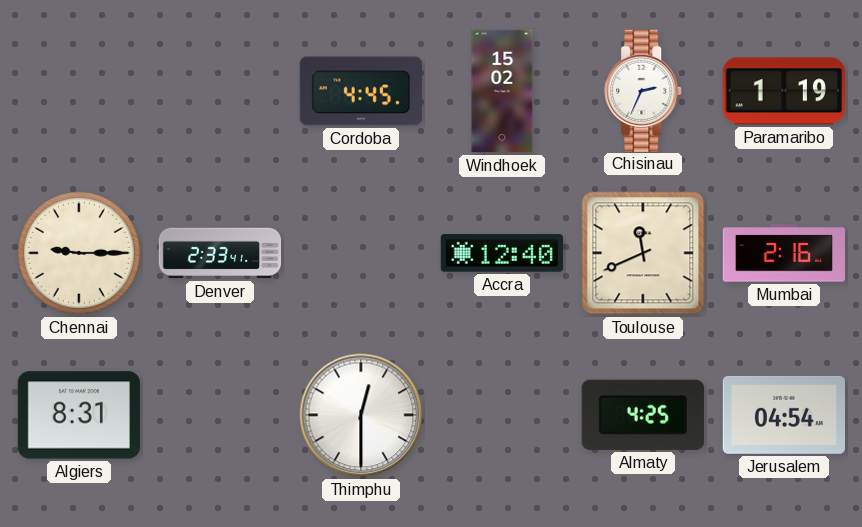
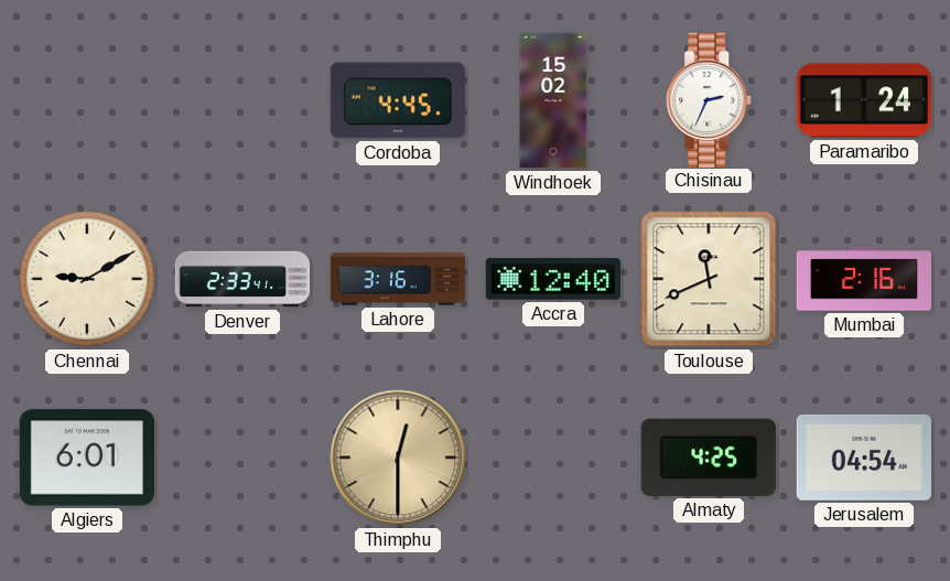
Paramaribo: 1:19 -> 1:24
Chennai: 9:15 -> 9:10
Lahore: none -> 3:16
Algiers: 8:31 -> 6:01
Thimphu dial: white -> champagne
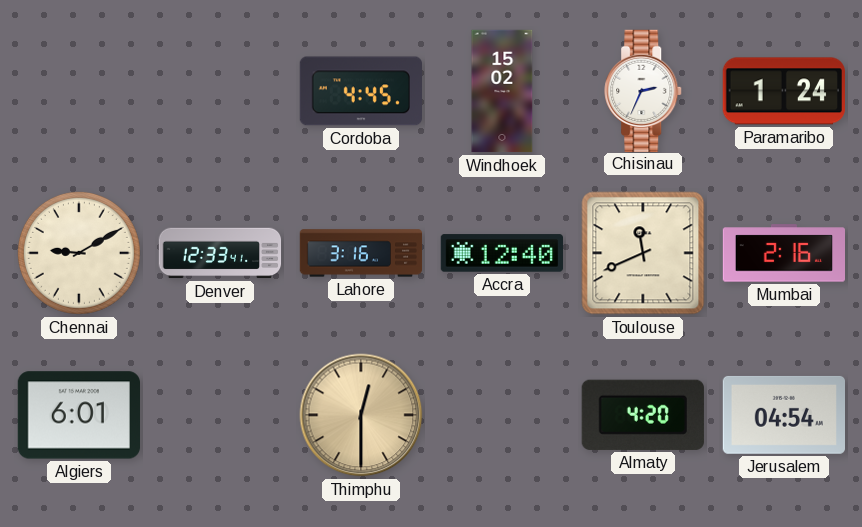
Denver: 2:33 -> 12:33
Almaty: 4:25 -> 4:20
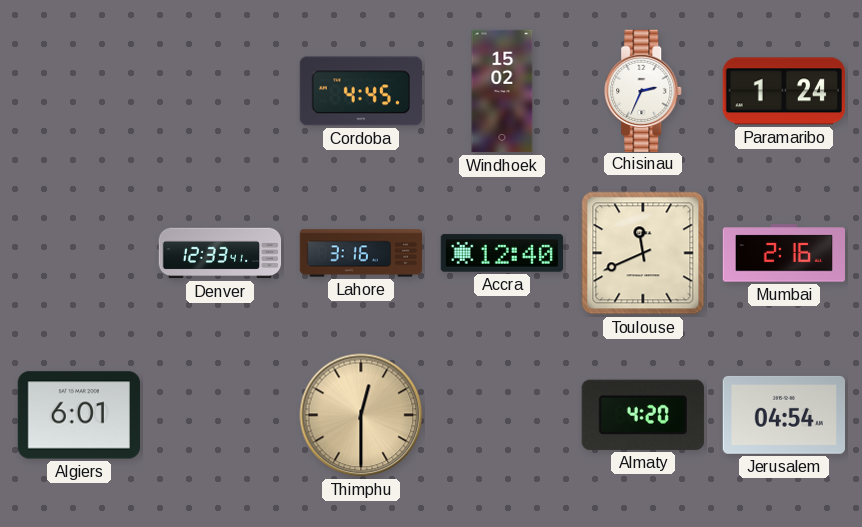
Chennai: 9:10 -> none
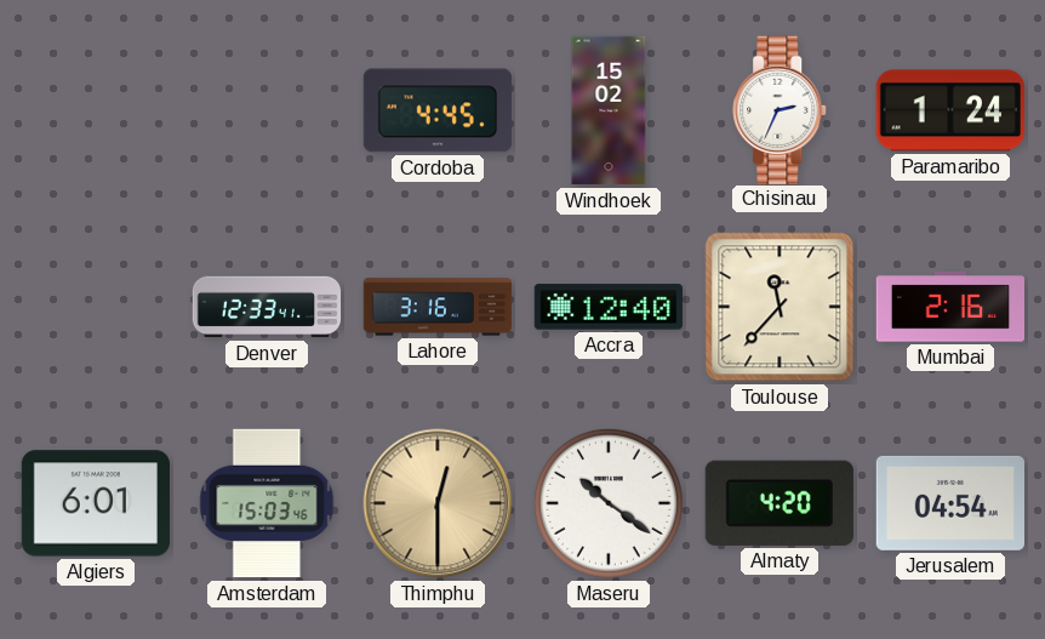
Toulouse: 11:41 -> 11:37
Amsterdam: none -> 15:03
Maseru: none -> 10:21
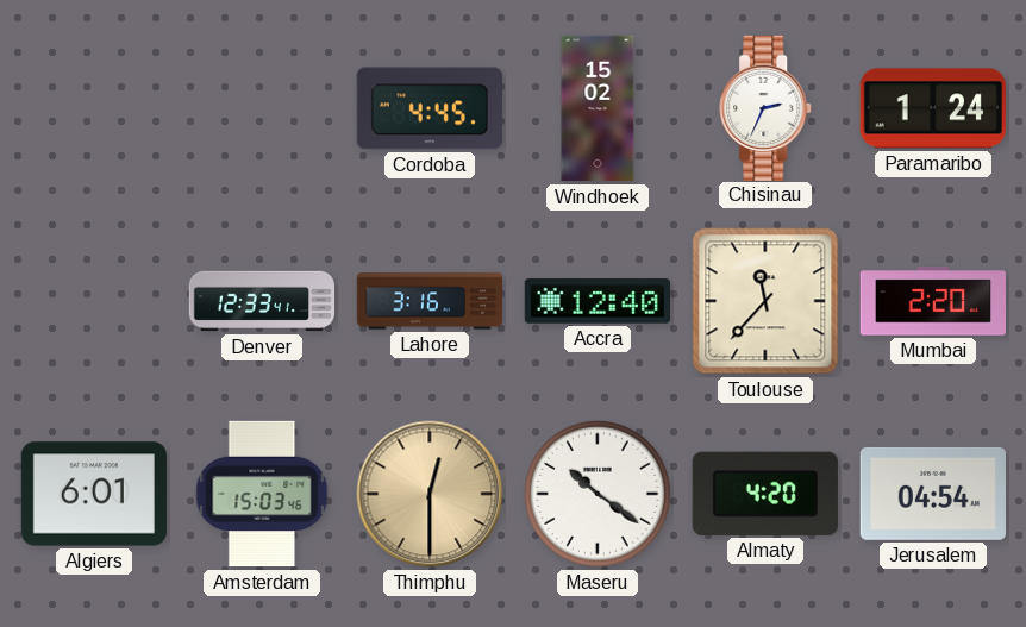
Mumbai: 2:16 -> 2:20
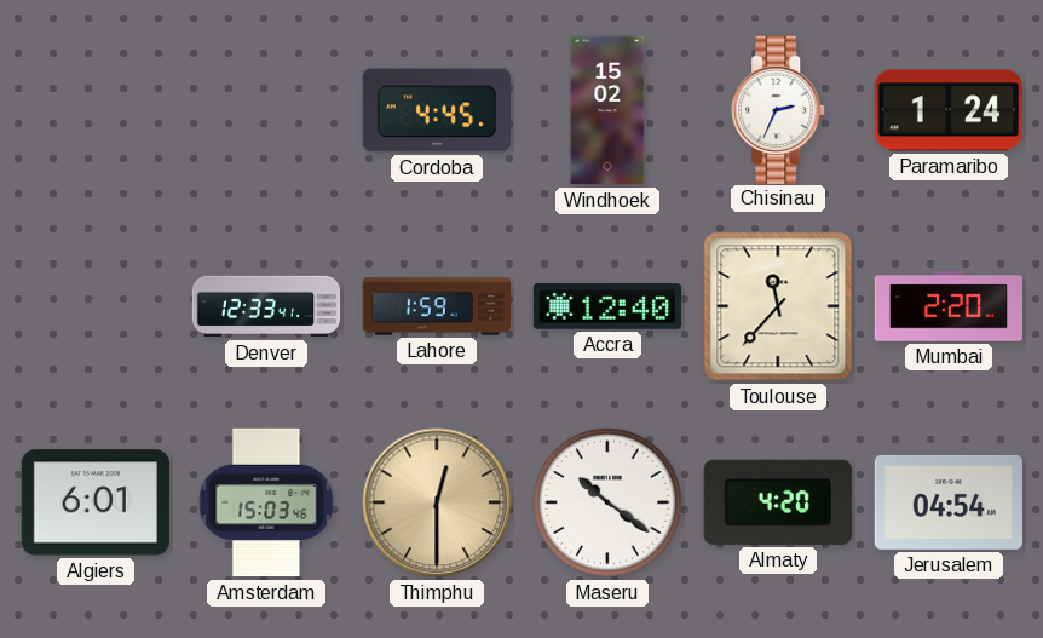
Lahore: 3:16 -> 1:59
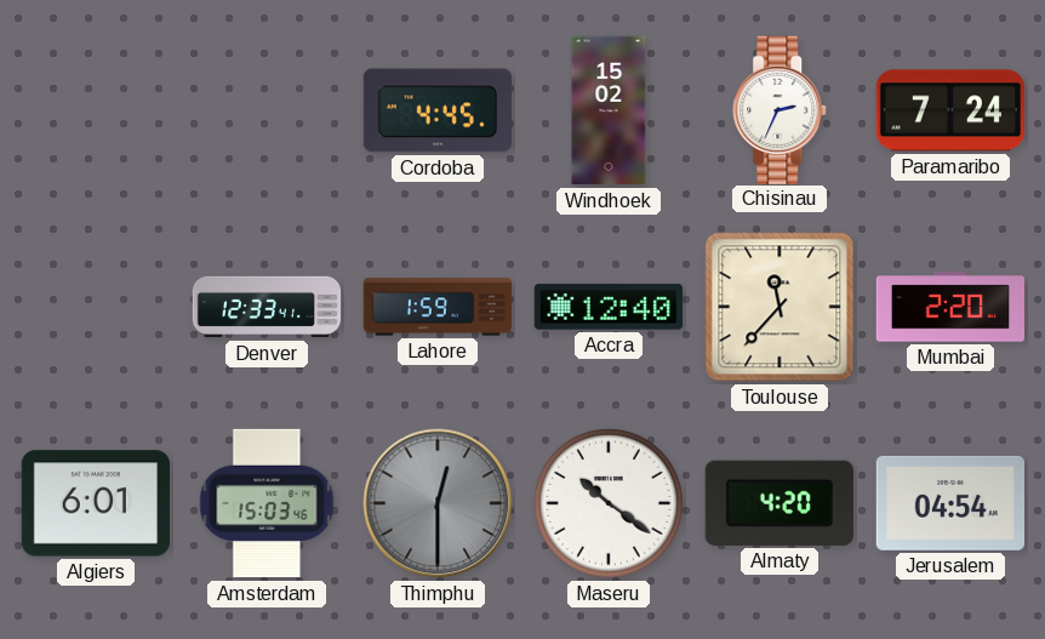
Paramaribo: 1:24 -> 7:24
Thimphu dial: champagne -> grey
